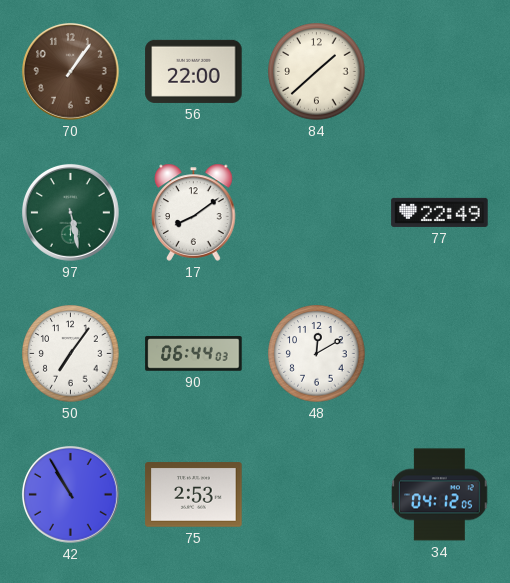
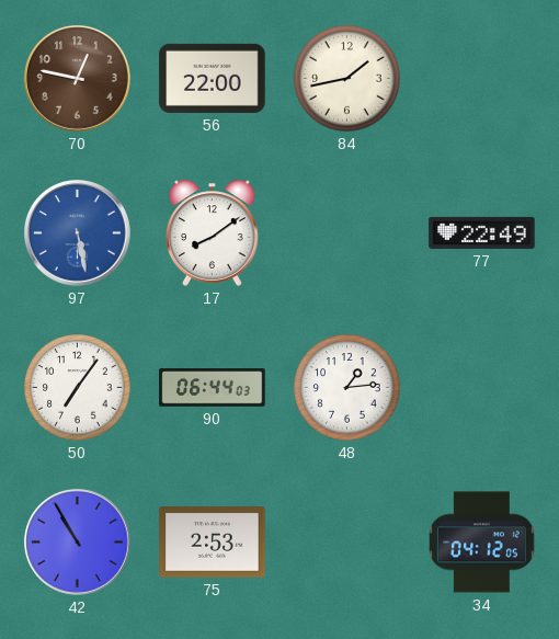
70: 1:06 -> 12:47
84: 1:38 -> 1:43
97 dial: green -> blue
48: 12:10 -> 1:14
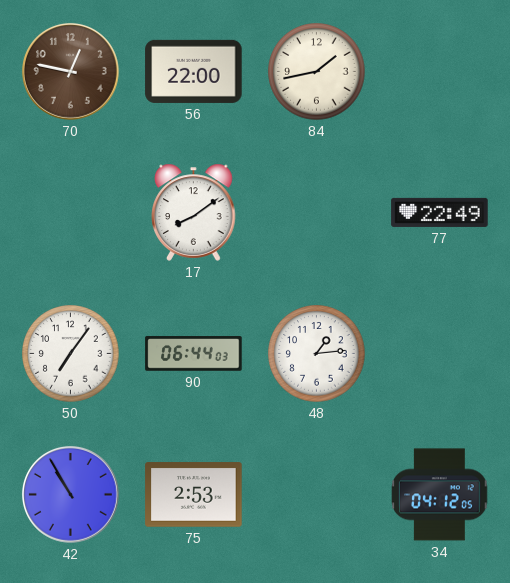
97: 5:28 -> none
